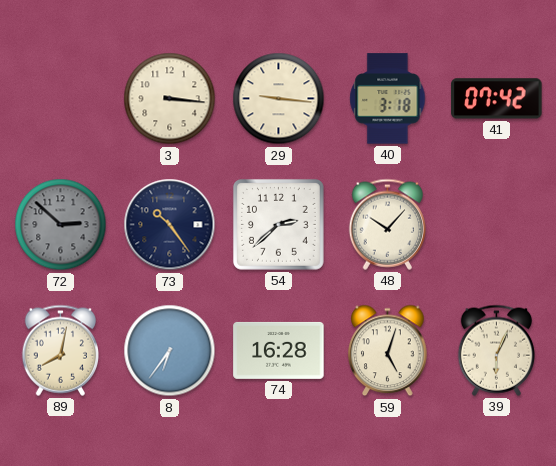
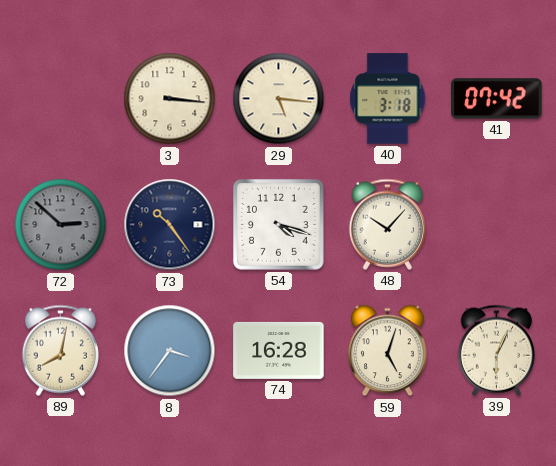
29: 9:16 -> 5:16
54: 2:38 -> 4:18
8: 6:36 -> 3:36
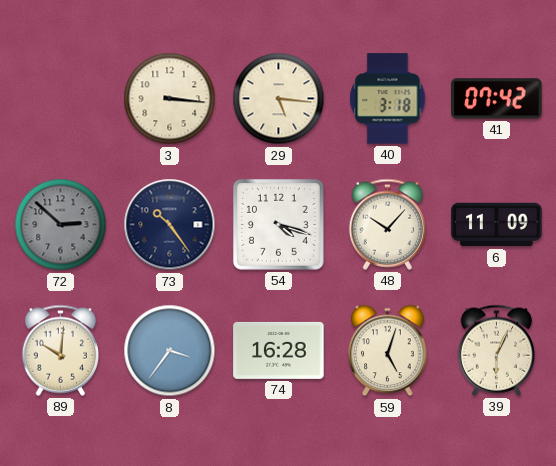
6: none -> 11:09
89: 8:02 -> 10:01
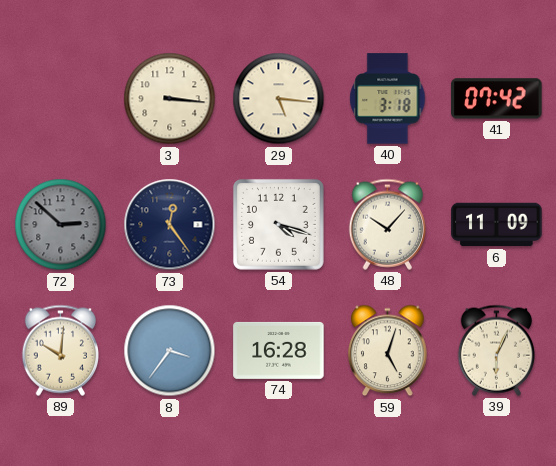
73: 10:24 -> 12:24
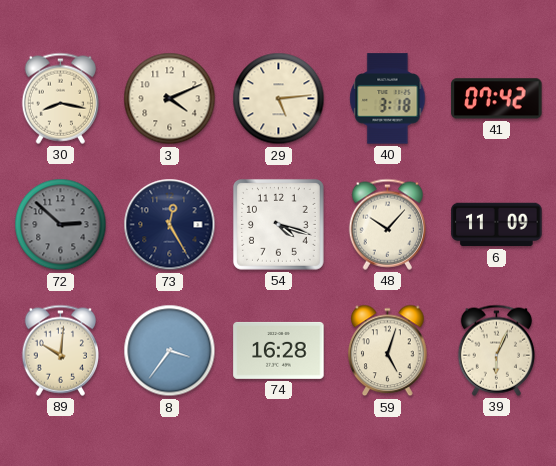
30: none -> 8:17
3: 3:16 -> 4:11
29: 5:16 -> 5:14
73: 12:24 -> 12:25
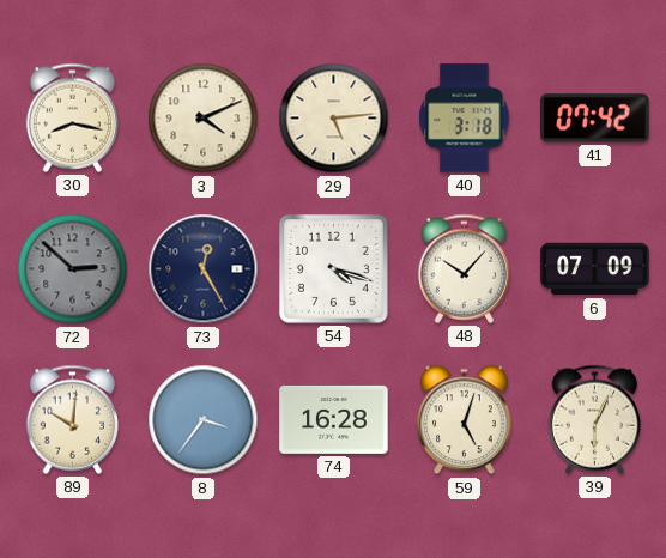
6: 11:09 -> 07:09
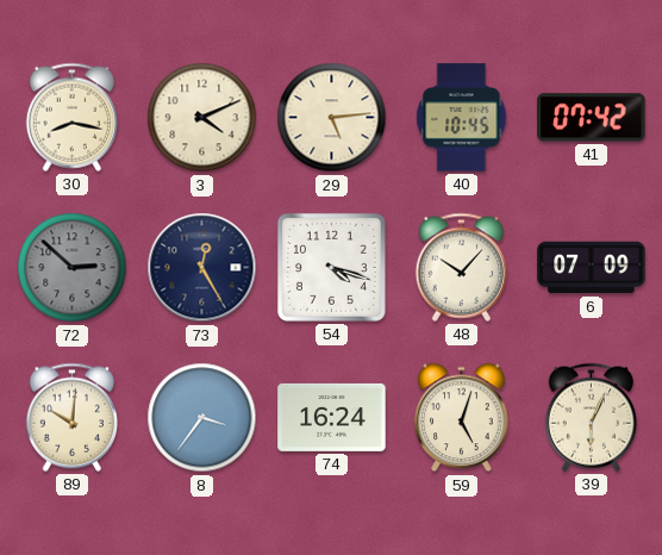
40: 3:18 -> 10:45
74: 16:28 -> 16:24
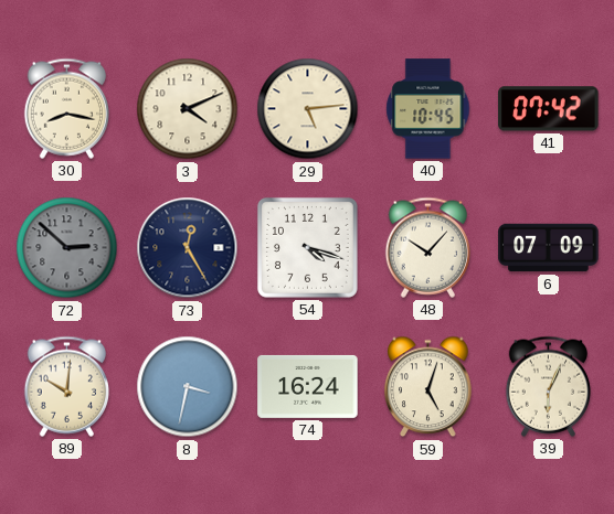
8: 3:36 -> 3:32
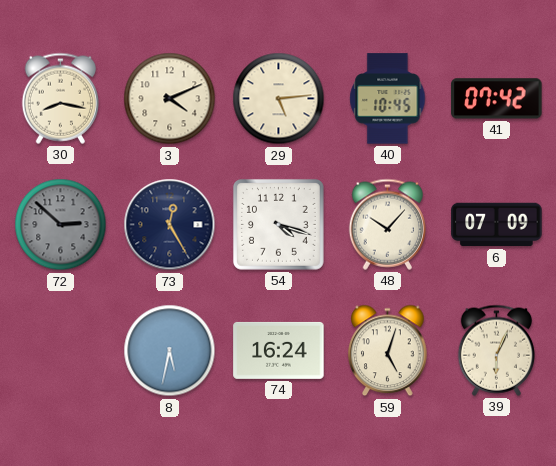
89: 10:01 -> none
8: 3:32 -> 5:32
